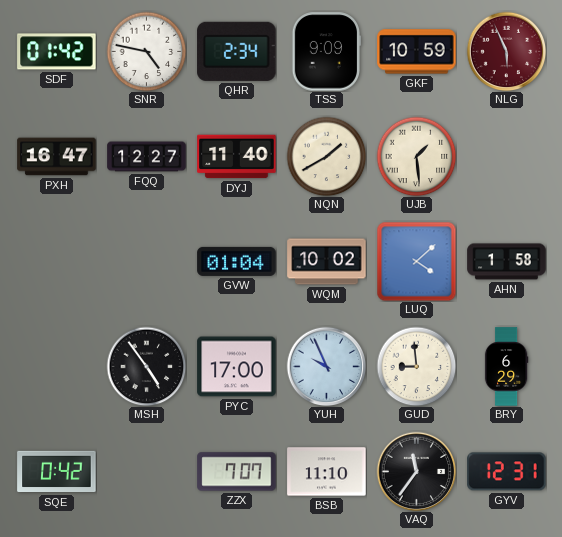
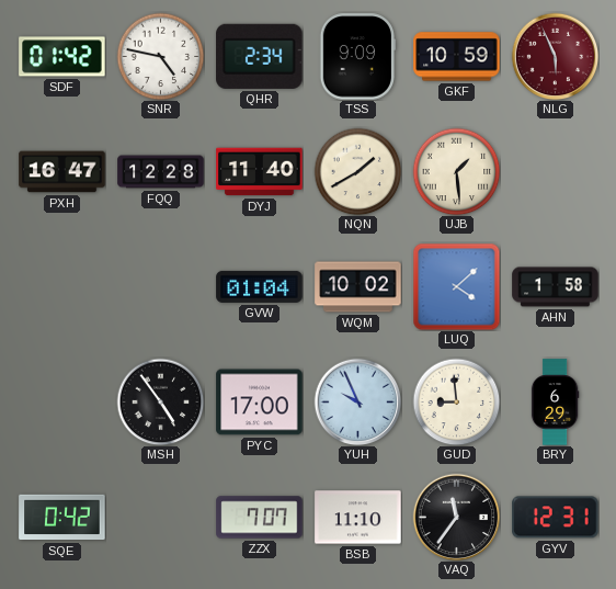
FQQ: 12:27 -> 12:28
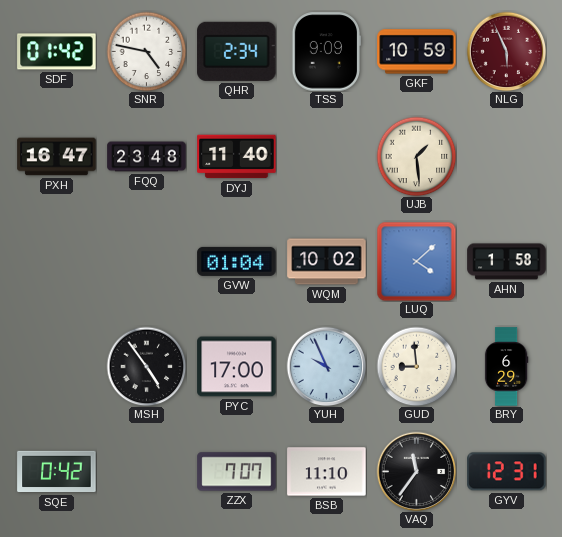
FQQ: 12:28 -> 23:48
NQN: 1:40 -> none
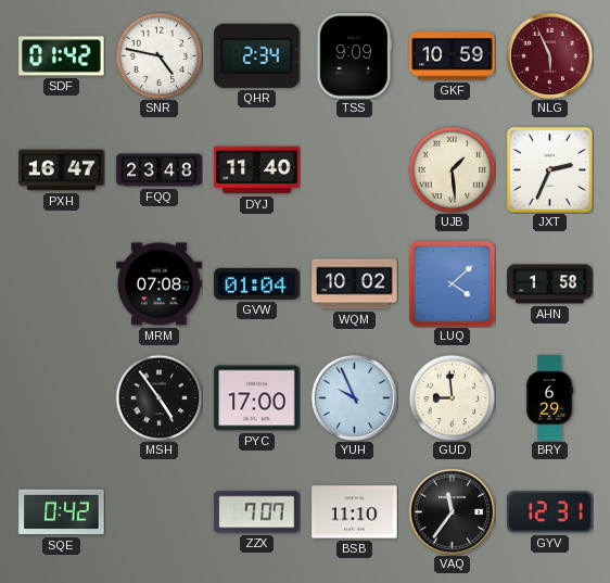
JXT: none -> 2:34
MRM: none -> 07:08
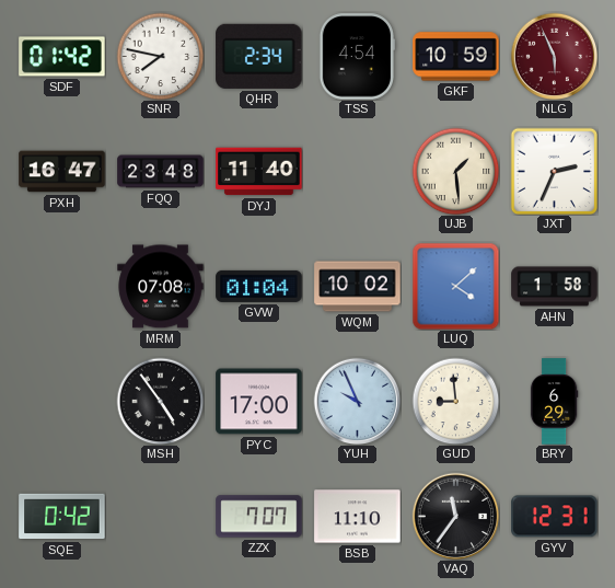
SNR: 4:47 -> 7:47
TSS: 9:09 -> 4:54
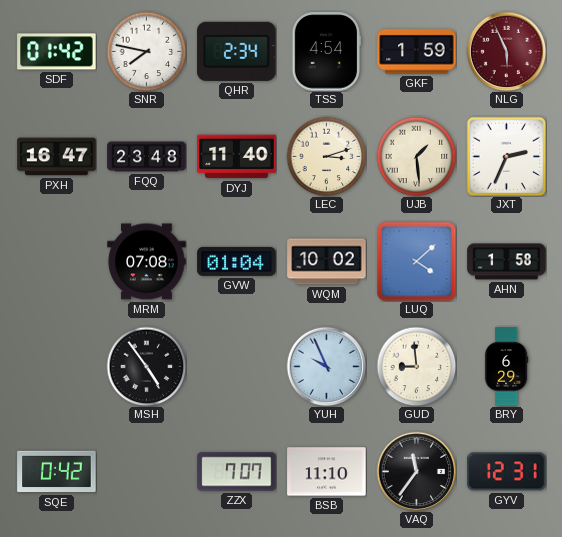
GKF: 10:59 -> 1:59
LEC: none -> 3:12
PYC: 17:00 -> none
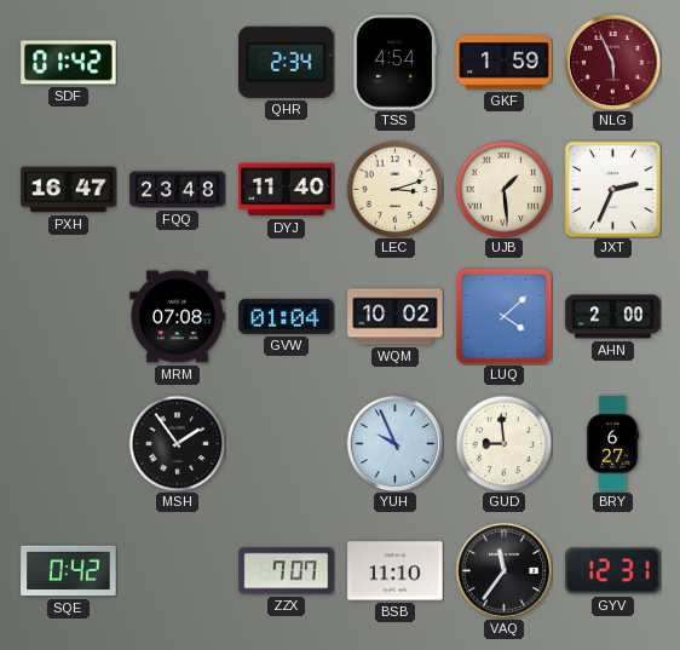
SNR: 7:47 -> none
AHN: 1:58 -> 2:00
MSH: 4:54 -> 1:54
BRY: 6:29 -> 6:27
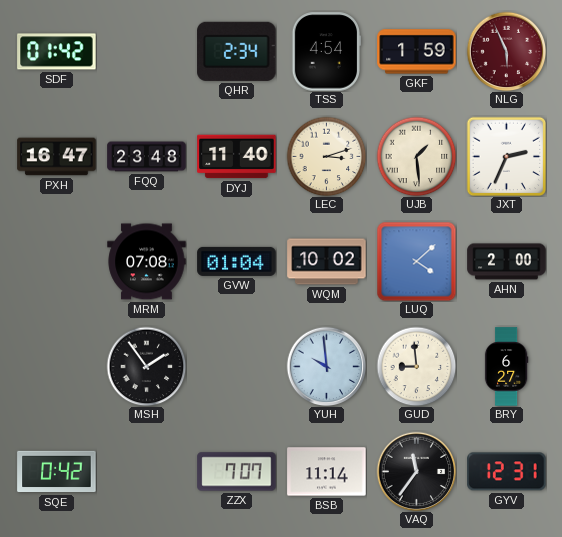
YUH: 9:56 -> 9:59
BSB: 11:10 -> 11:14
